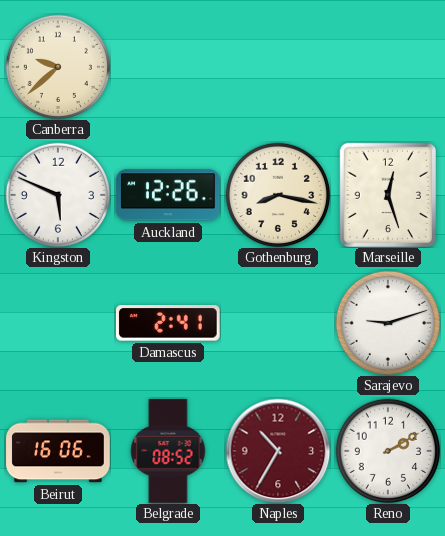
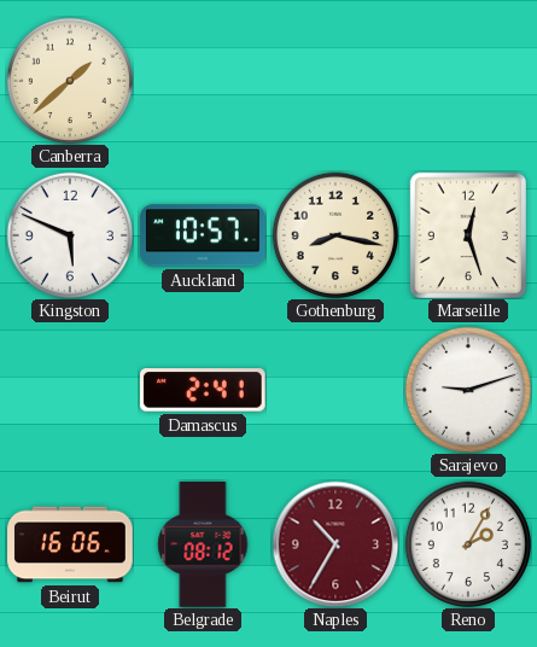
Canberra: 9:38 -> 1:38
Auckland: 12:26 -> 10:57
Belgrade: 08:52 -> 08:12
Reno: 2:10 -> 2:05
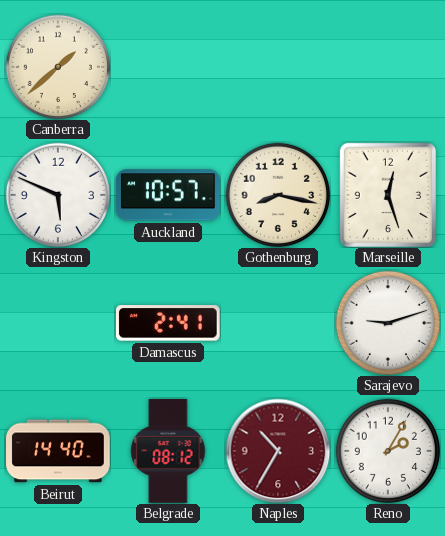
Beirut: 16:06 -> 14:40
